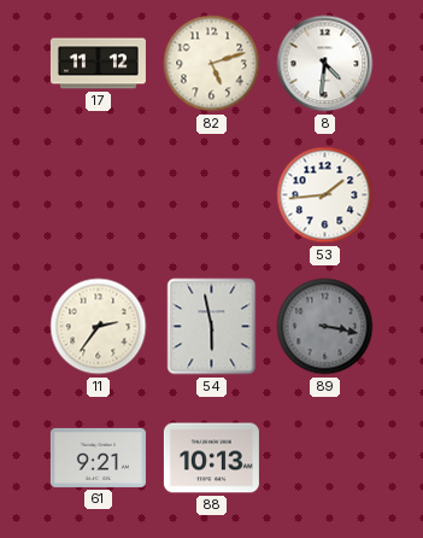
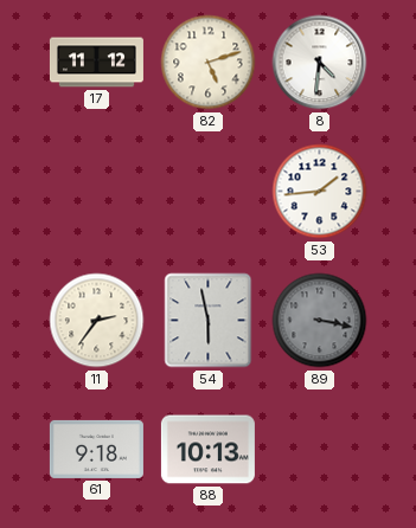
61: 9:21 -> 9:18
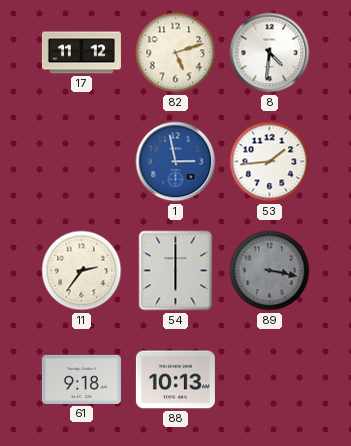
1: none -> 2:58
54: 5:58 -> 6:00
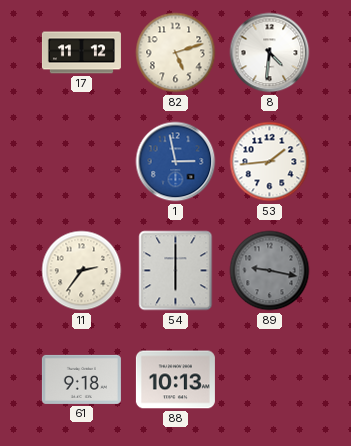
89: 3:17 -> 9:17
